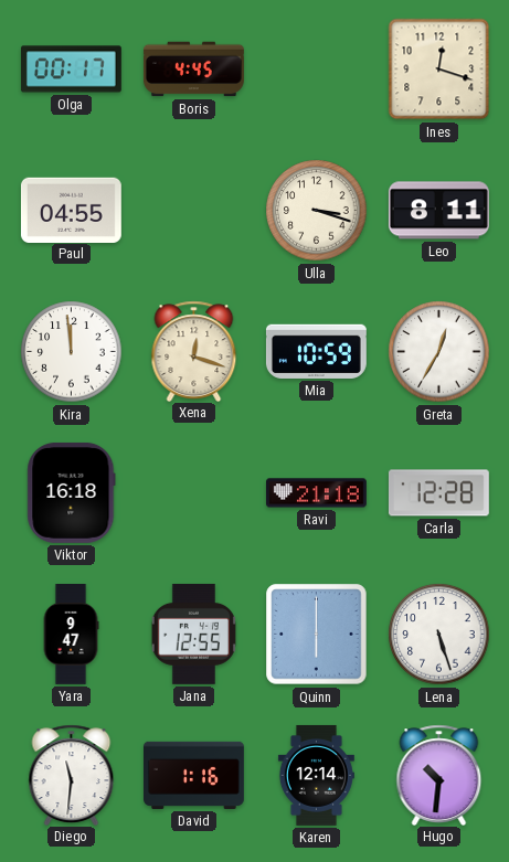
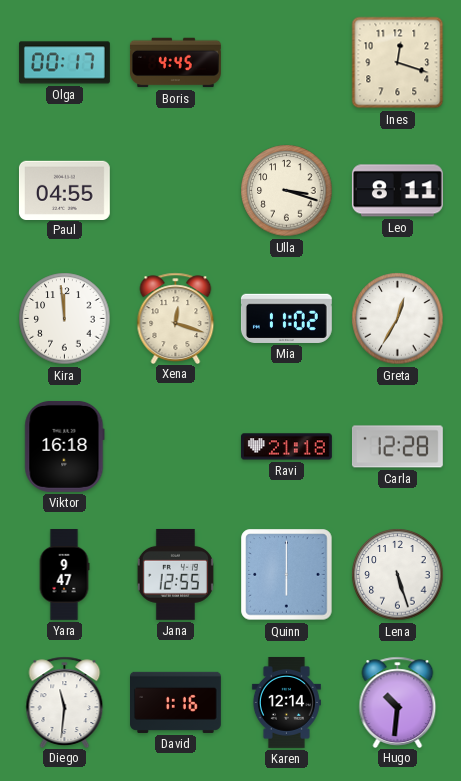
Mia: 10:59 -> 11:02
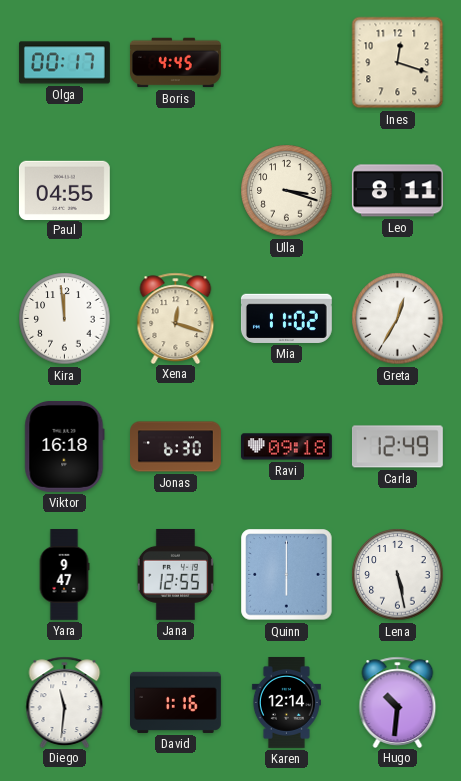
Jonas: none -> 6:30
Ravi: 21:18 -> 09:18
Carla: 12:28 -> 12:49
Lena: 5:27 -> 5:28
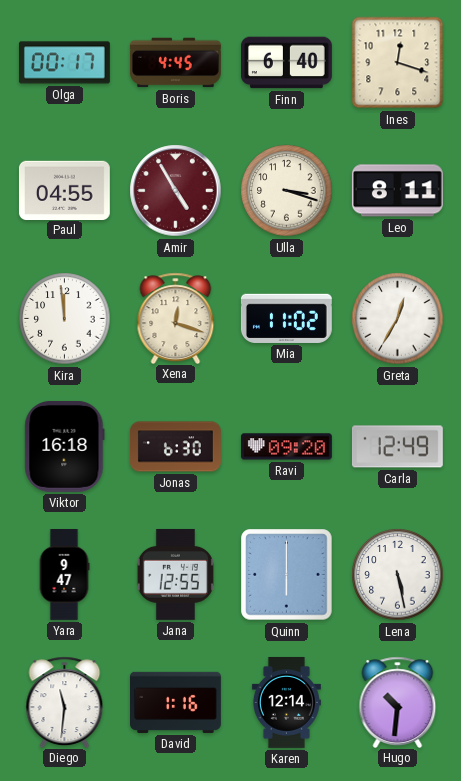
Finn: none -> 6:40
Amir: none -> 4:55
Ravi: 09:18 -> 09:20
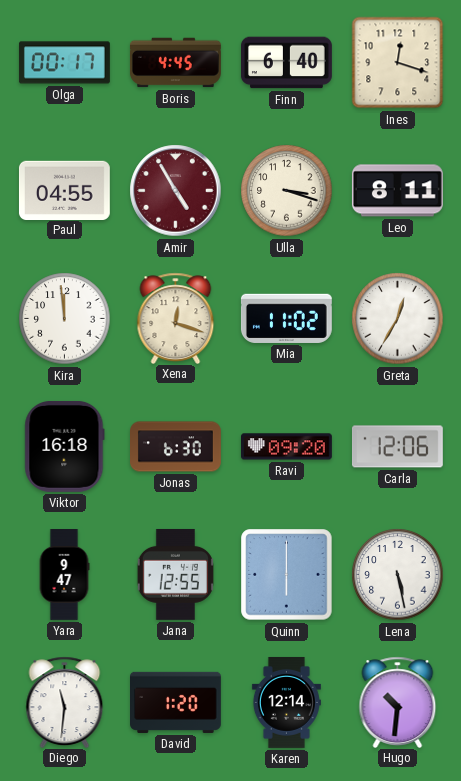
Carla: 12:49 -> 12:06
David: 1:16 -> 1:20
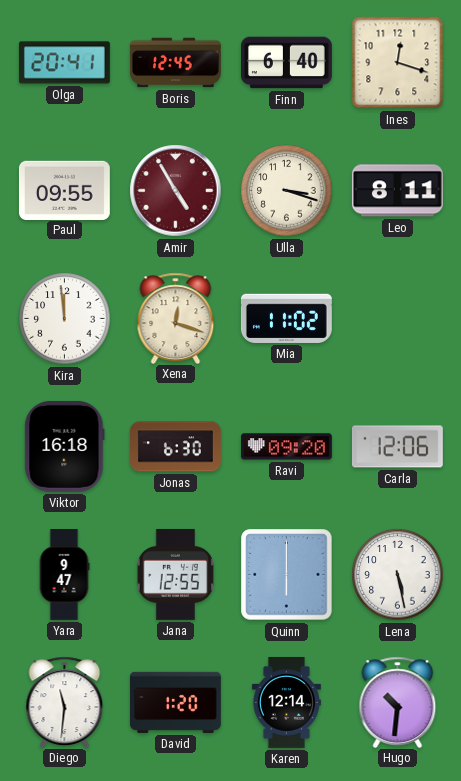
Olga: 00:17 -> 20:41
Boris: 4:45 -> 12:45
Paul: 04:55 -> 09:55
Greta: 12:35 -> none
